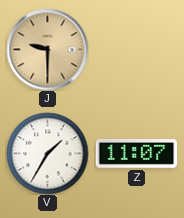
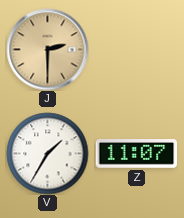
J: 9:30 -> 2:30
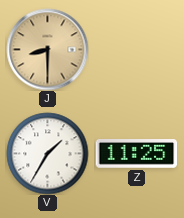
J: 2:30 -> 8:30
Z: 11:07 -> 11:25
